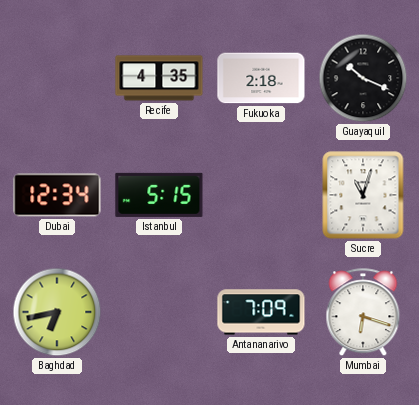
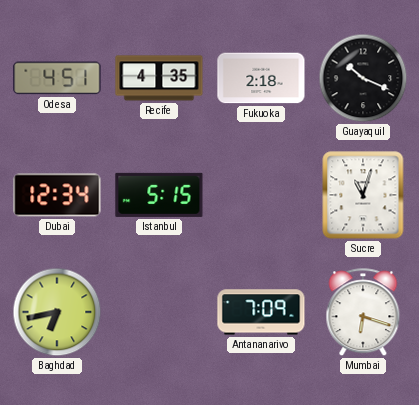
Odesa: none -> 4:51
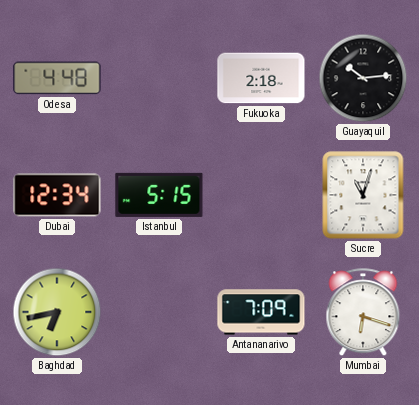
Odesa: 4:51 -> 4:48
Recife: 4:35 -> none
Guayaquil: 10:19 -> 10:14
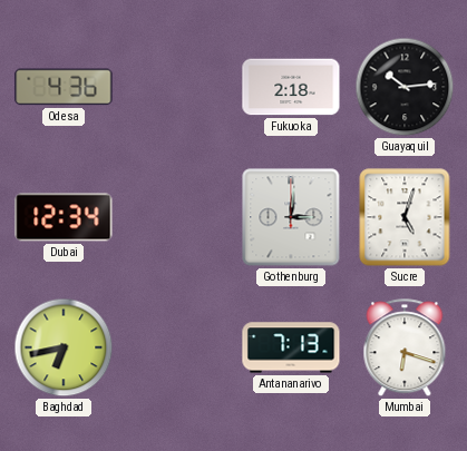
Odesa: 4:48 -> 4:36
Istanbul: 5:15 -> none
Gothenburg: none -> 3:01
Sucre: 11:03 -> 5:03
Antananarivo: 7:09 -> 7:13
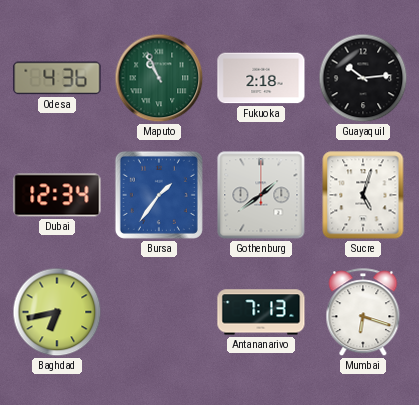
Maputo: none -> 10:56
Bursa: none -> 1:36
Gothenburg: 3:01 -> 1:39
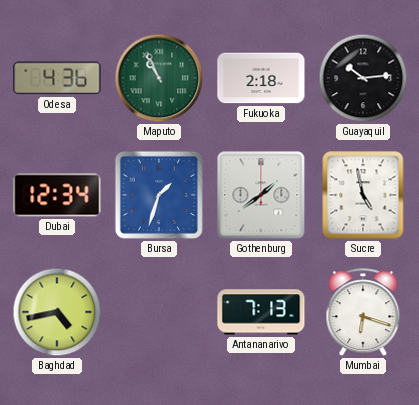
Bursa: 1:36 -> 1:33
Sucre: 5:03 -> 4:58
Baghdad: 6:43 -> 4:43
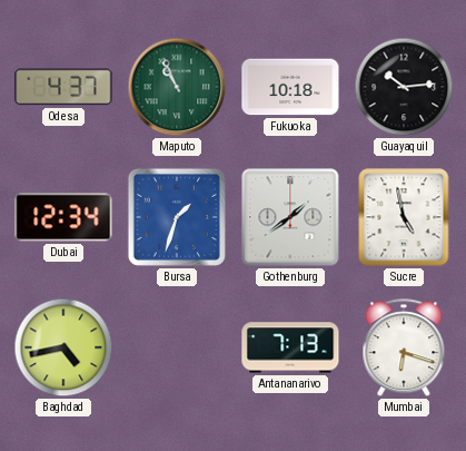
Odesa: 4:36 -> 4:37
Fukuoka: 2:18 -> 10:18
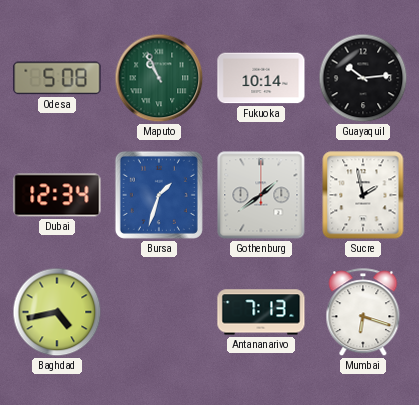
Odesa: 4:37 -> 5:08
Fukuoka: 10:18 -> 10:14
Sucre: 4:58 -> 1:58
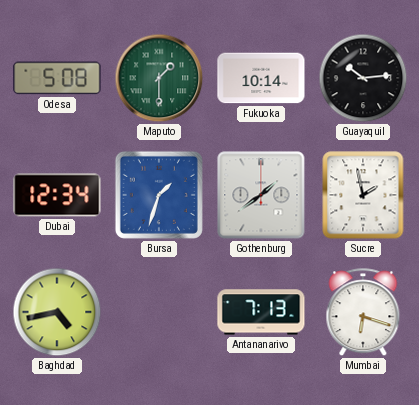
Maputo: 10:56 -> 1:30
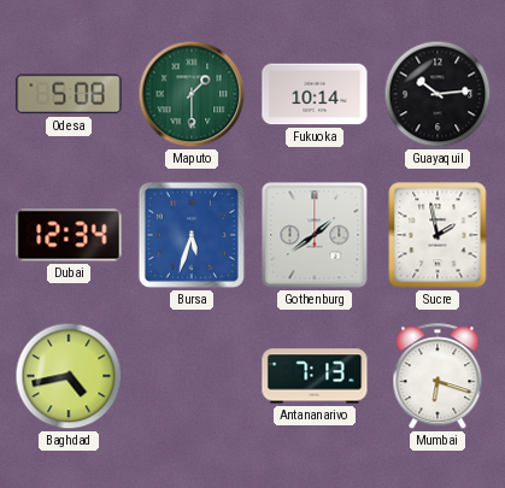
Bursa: 1:33 -> 5:33
